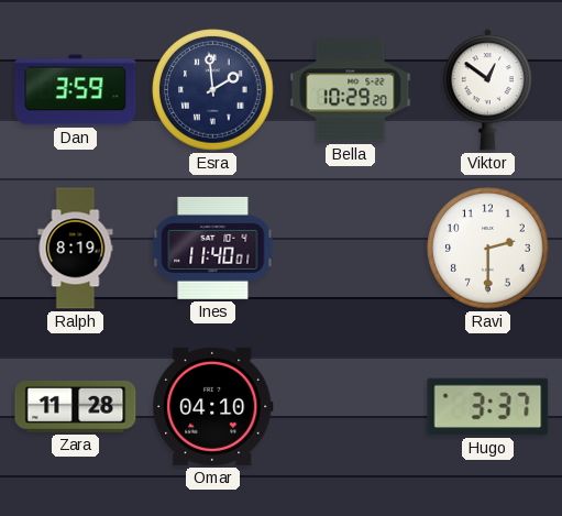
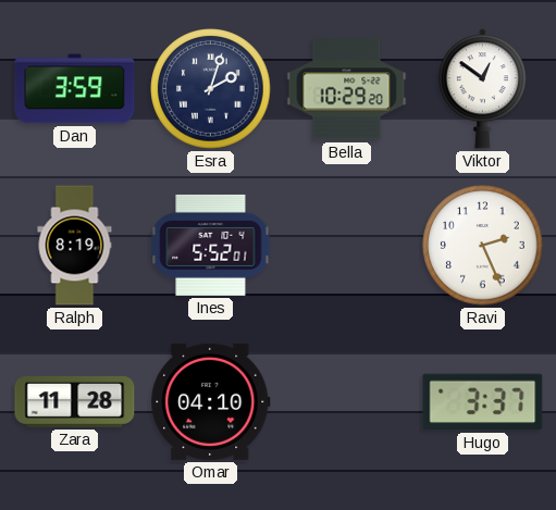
Esra: 1:59 -> 2:03
Ines: 11:40 -> 5:52
Ravi: 2:30 -> 2:26
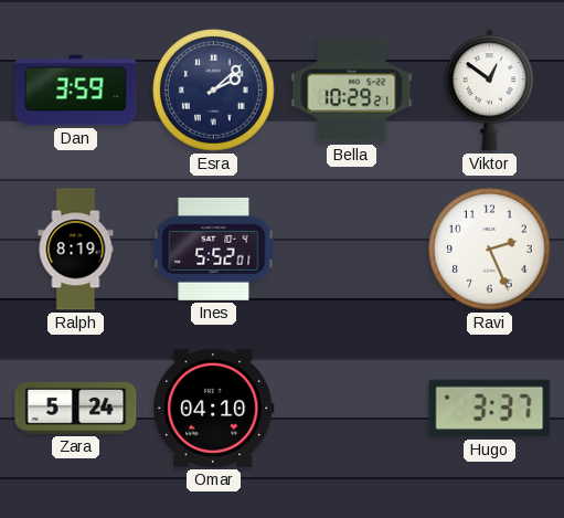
Esra: 2:03 -> 2:08
Bella: 10:29:20 -> 10:29:21
Zara: 11:28 -> 5:24
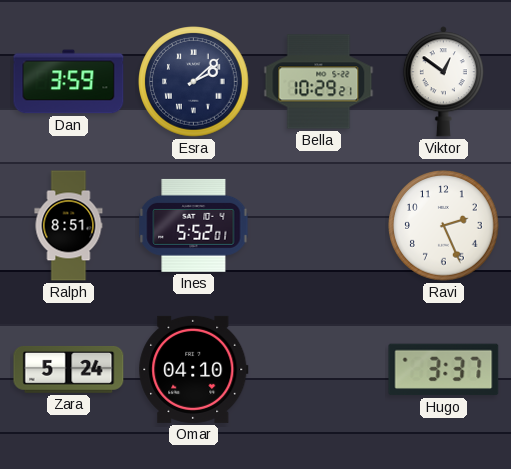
Ralph: 8:19 -> 8:51
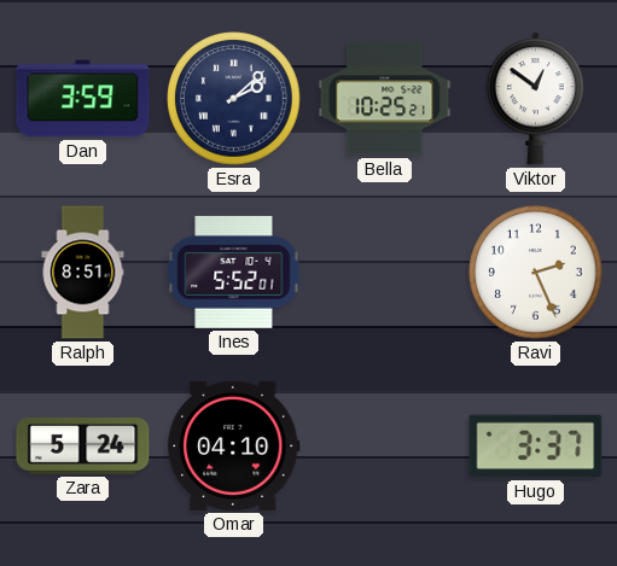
Bella: 10:29 -> 10:25
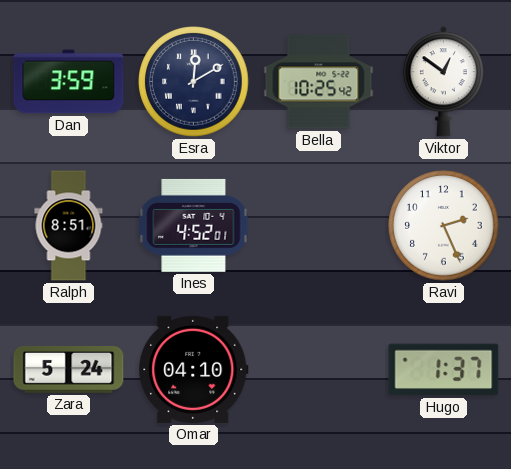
Esra: 2:08 -> 12:10
Bella: 10:25:21 -> 10:25:42
Ines: 5:52 -> 4:52
Hugo: 3:37 -> 1:37
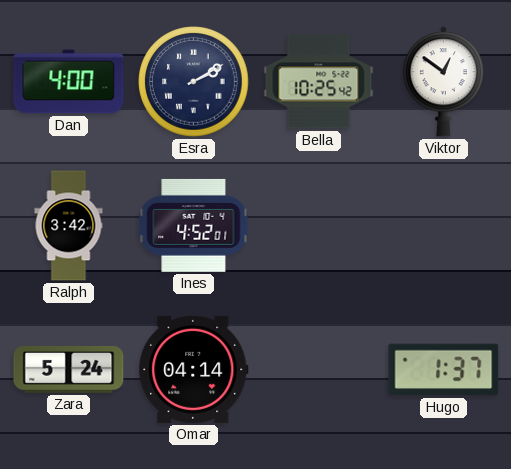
Dan: 3:59 -> 4:00
Esra: 12:10 -> 2:10
Ralph: 8:51 -> 3:42
Ravi: 2:26 -> none
Omar: 04:10 -> 04:14
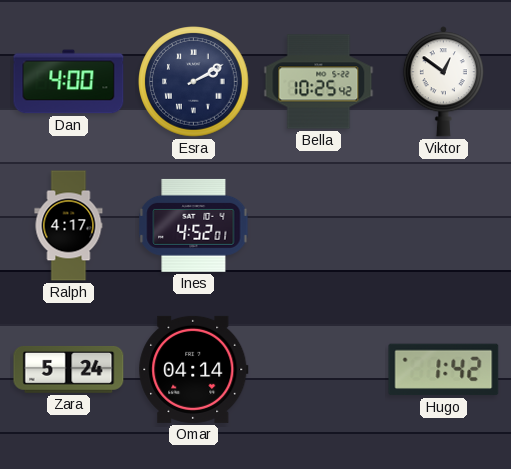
Ralph: 3:42 -> 4:17
Hugo: 1:37 -> 1:42
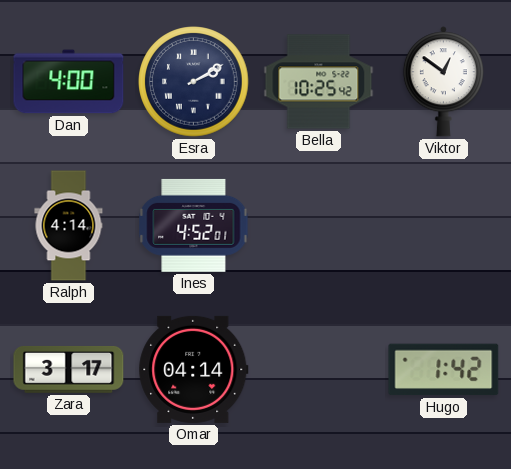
Ralph: 4:17 -> 4:14
Zara: 5:24 -> 3:17
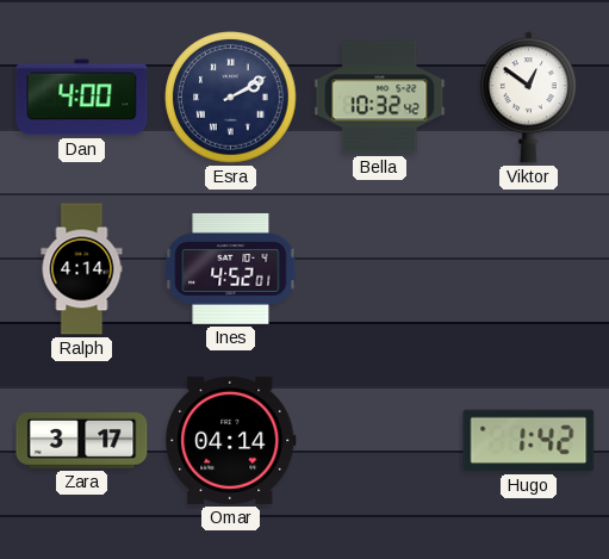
Bella: 10:25 -> 10:32
